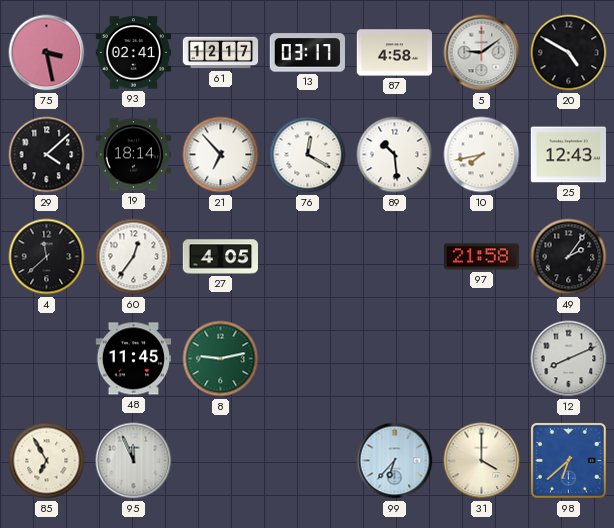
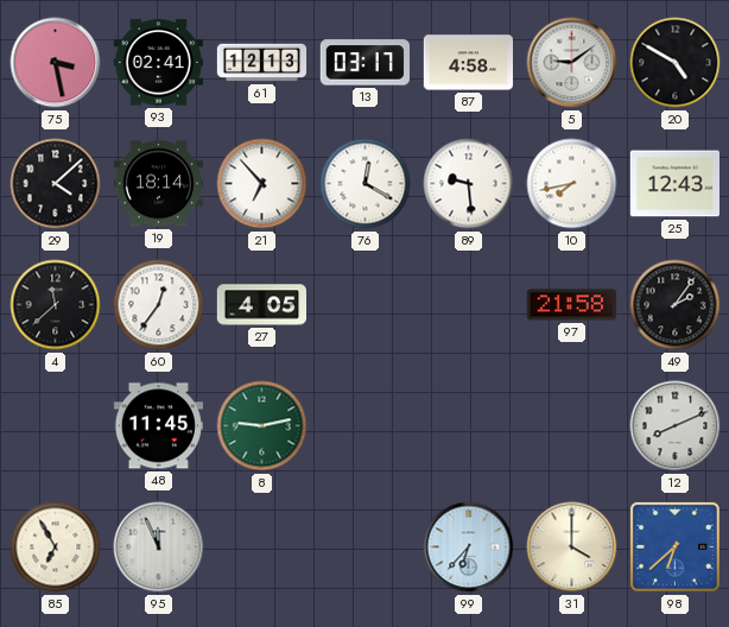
61: 12:17 -> 12:13
89: 10:29 -> 9:29
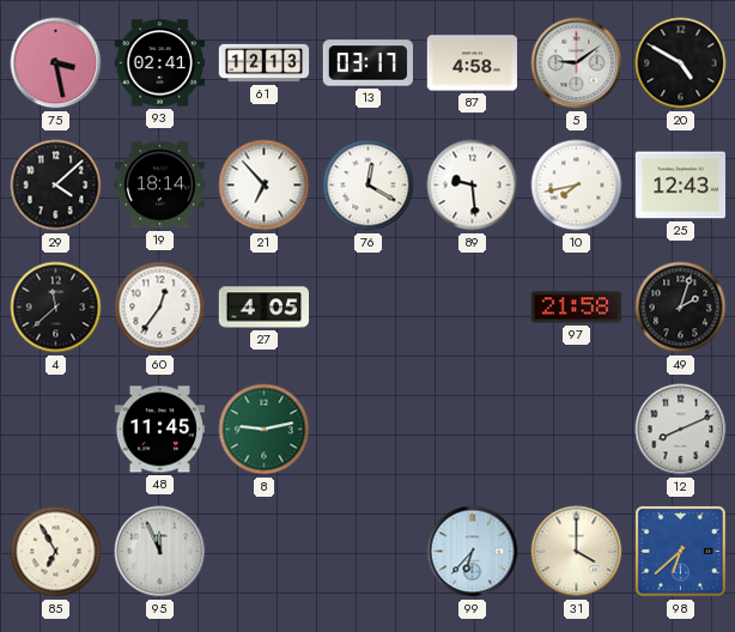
49: 2:06 -> 2:03
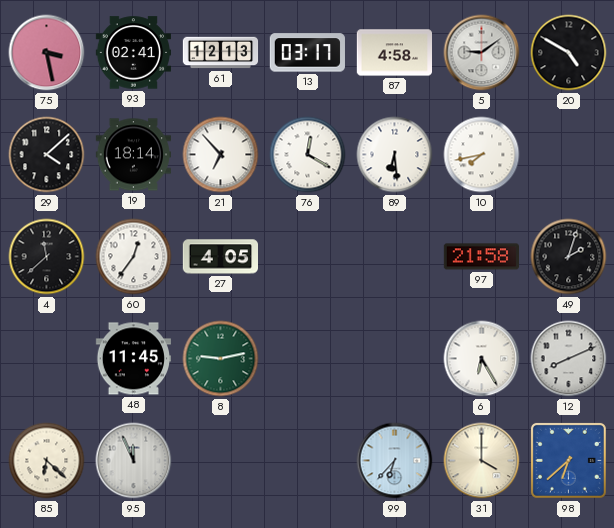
89: 9:29 -> 6:29
25: 12:43 -> none
6: none -> 6:25
85: 6:55 -> 6:22
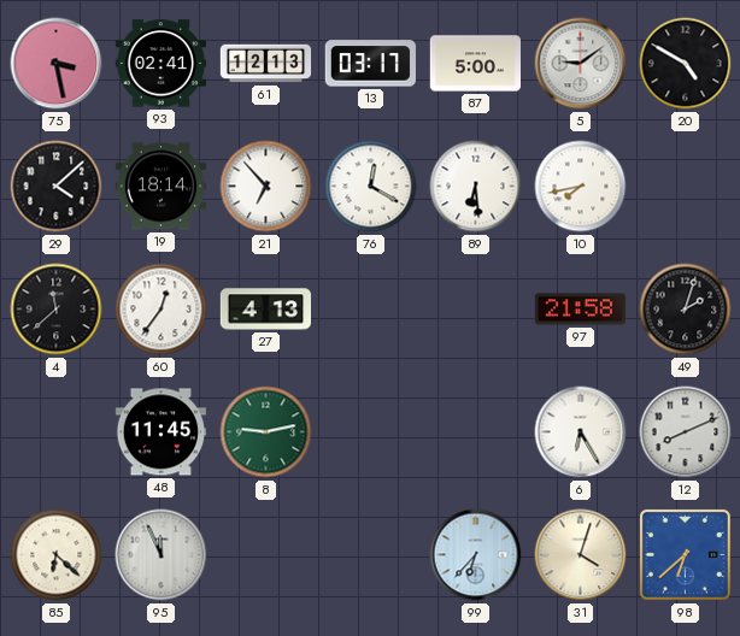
87: 4:58 -> 5:00
27: 4:05 -> 4:13
31: 4:00 -> 4:03
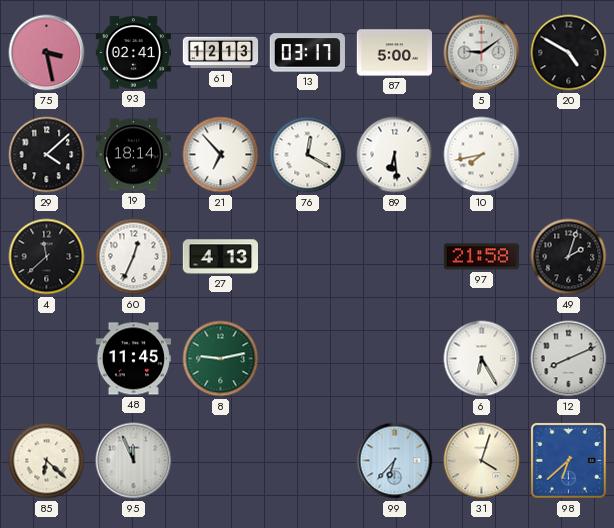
60: 12:36 -> 12:34
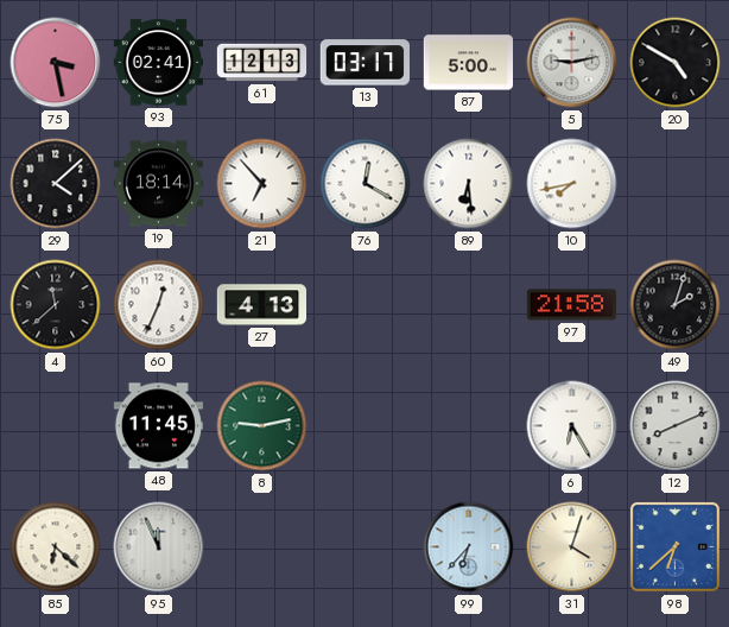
5: 9:09 -> 9:13
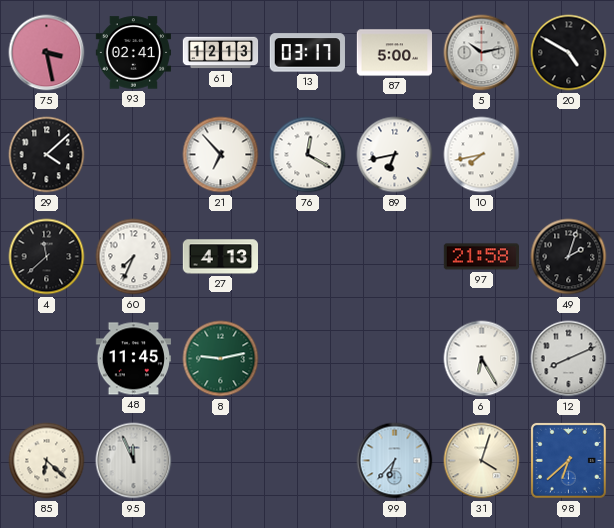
5: 9:13 -> 10:13
19: 18:14 -> none
89: 6:29 -> 6:43
60: 12:34 -> 7:34
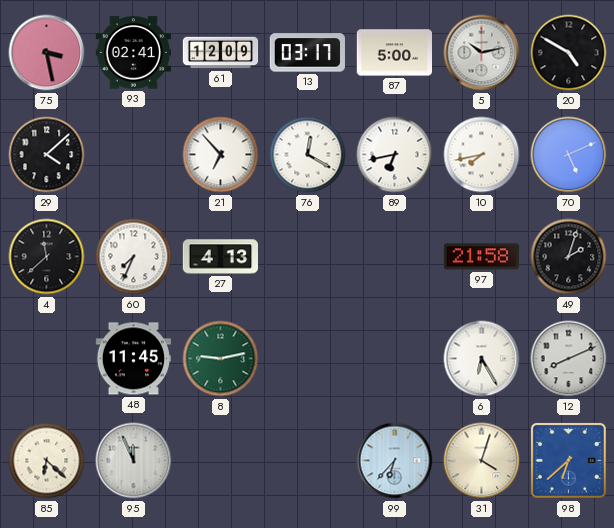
61: 12:13 -> 12:09
70: none -> 5:11
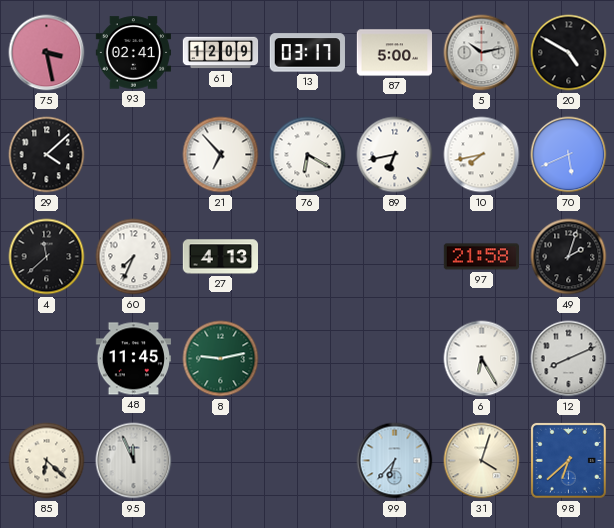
76: 12:20 -> 6:20
70: 5:11 -> 5:41
